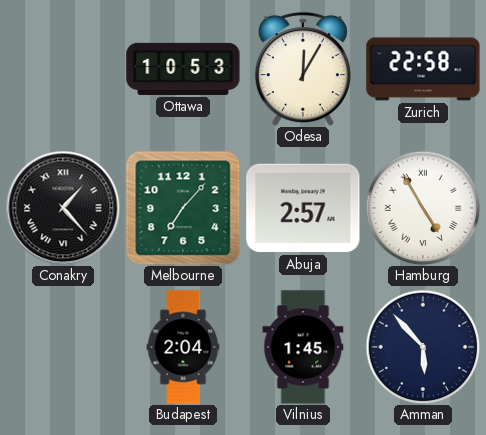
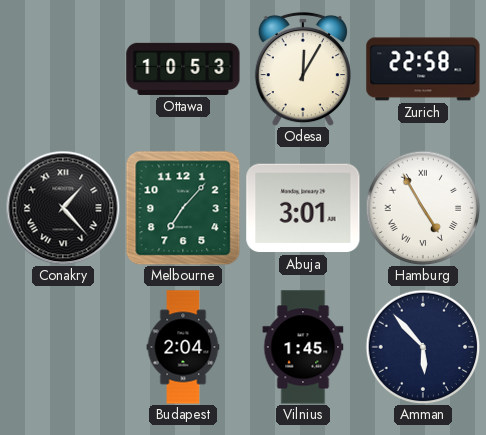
Abuja: 2:57 -> 3:01
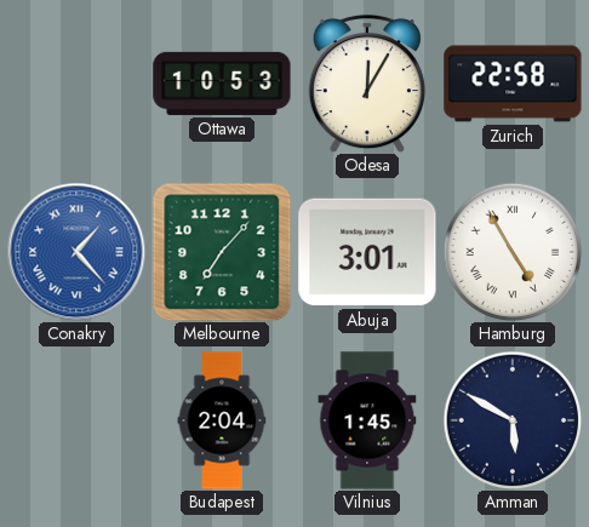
Conakry dial: black -> blue
Amman: 5:53 -> 5:50
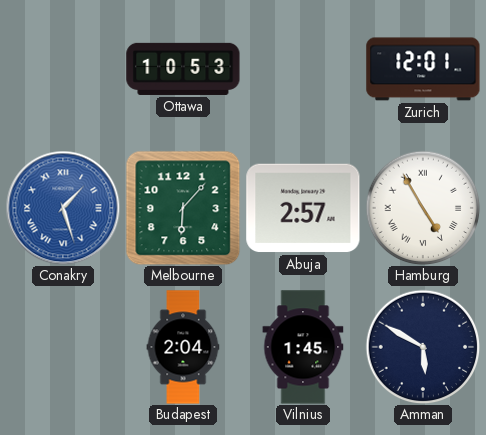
Odesa: 12:05 -> none
Zurich: 22:58 -> 12:01
Conakry: 1:23 -> 1:27
Melbourne: 7:07 -> 6:07
Abuja: 3:01 -> 2:57
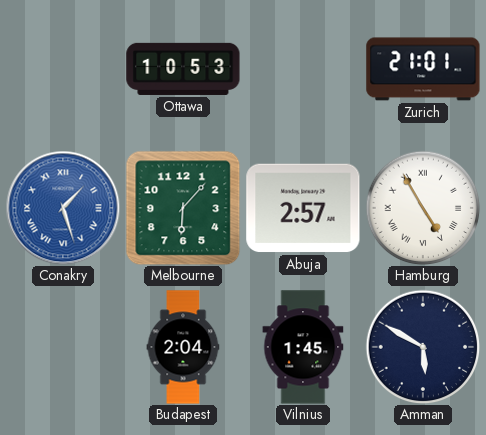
Zurich: 12:01 -> 21:01
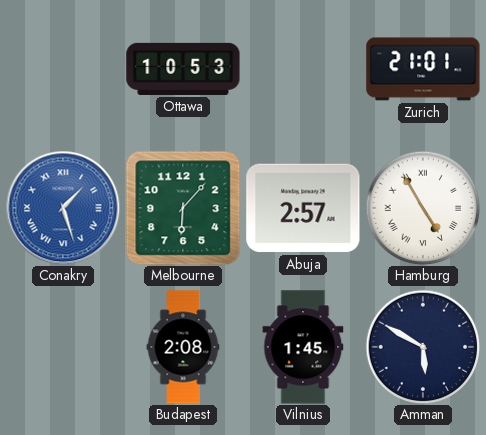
Budapest: 2:04 -> 2:08
